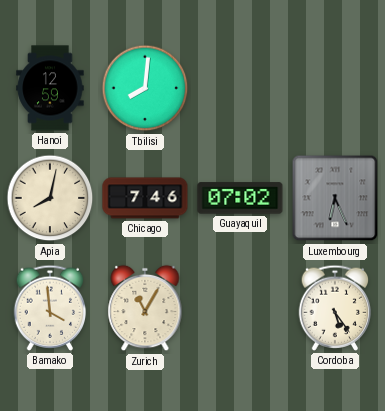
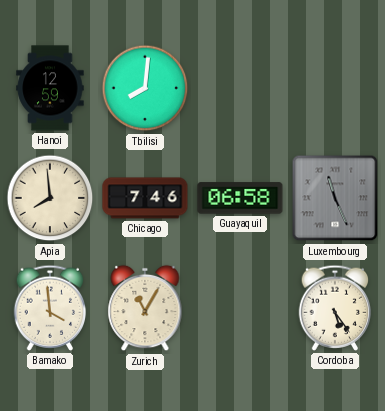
Apia: 8:02 -> 7:59
Guayaquil: 07:02 -> 06:58
Luxembourg: 6:26 -> 11:26
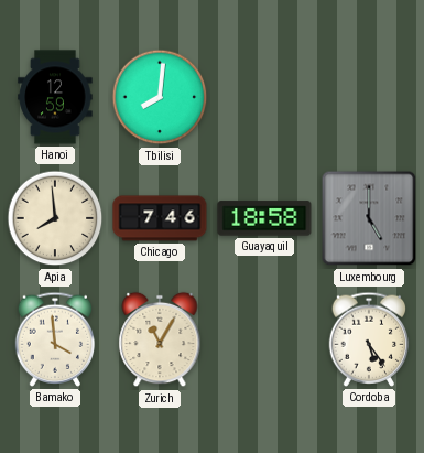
Guayaquil: 06:58 -> 18:58
Luxembourg: 11:26 -> 5:00
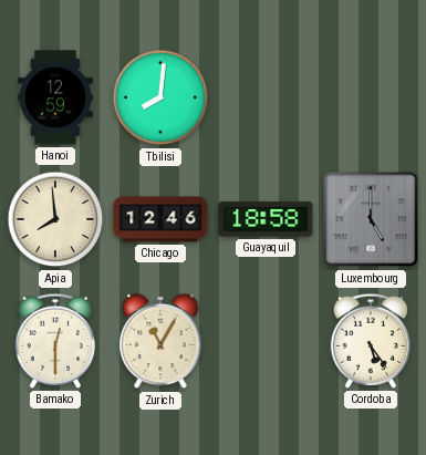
Chicago: 7:46 -> 12:46
Bamako: 3:59 -> 12:30
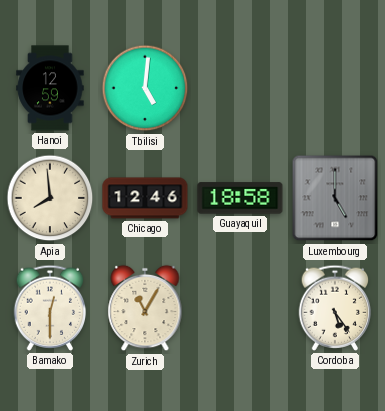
Tbilisi: 8:01 -> 5:01
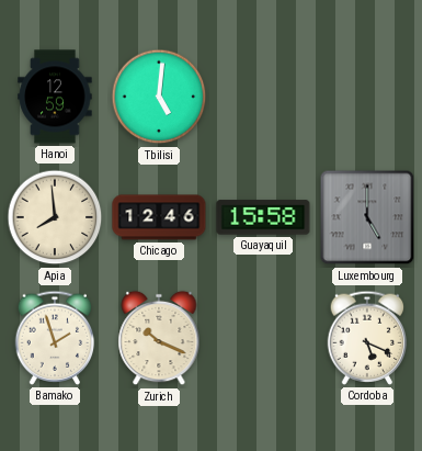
Guayaquil: 18:58 -> 15:58
Bamako: 12:30 -> 1:57
Zurich: 11:05 -> 10:19
Cordoba: 5:24 -> 5:19
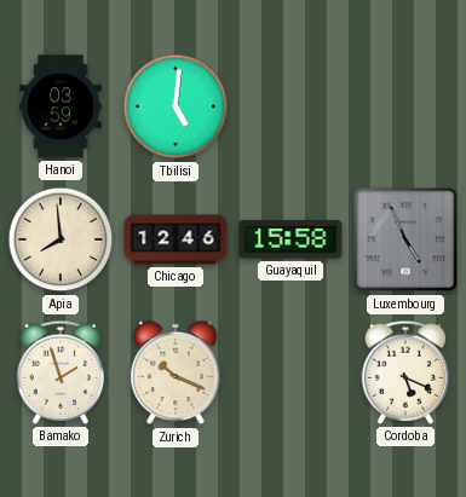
Hanoi: 12:59 -> 03:59
Luxembourg: 5:00 -> 4:56
